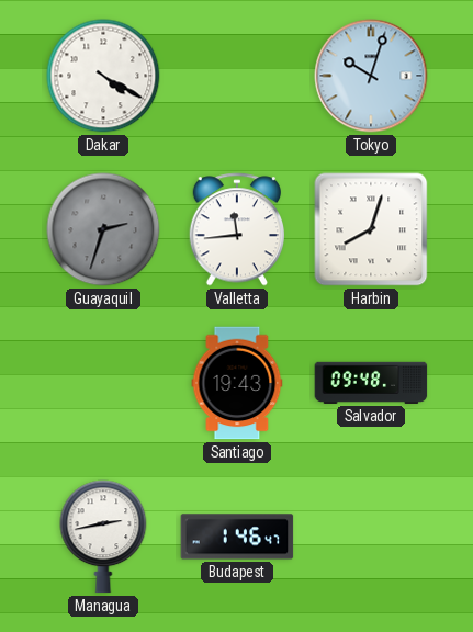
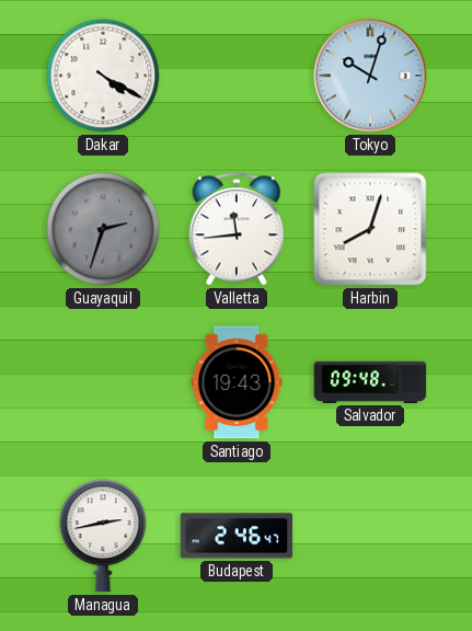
Budapest: 1:46 -> 2:46
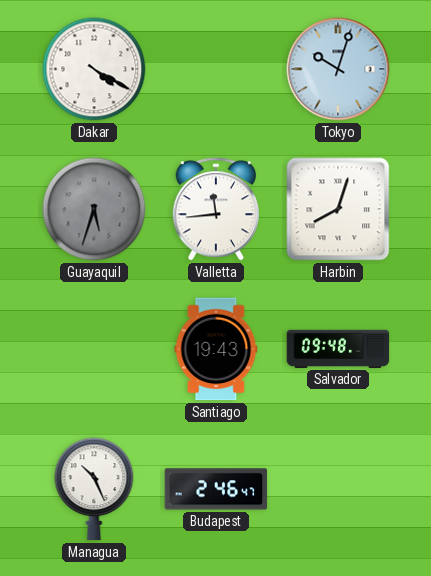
Guayaquil: 2:33 -> 5:33
Managua: 2:43 -> 10:26
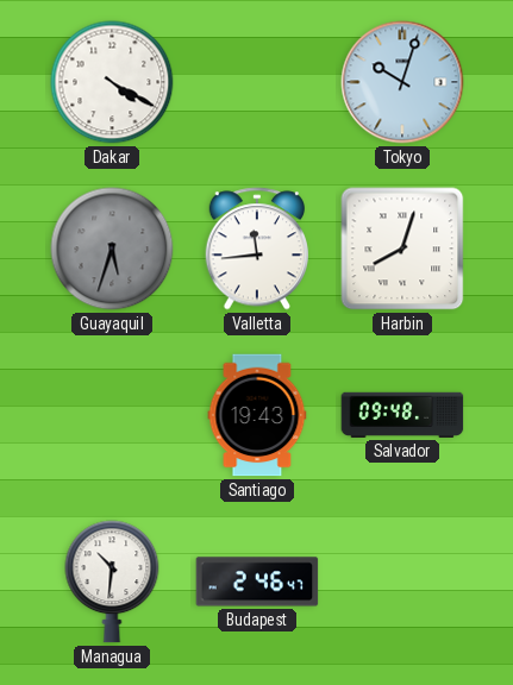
Managua: 10:26 -> 10:31
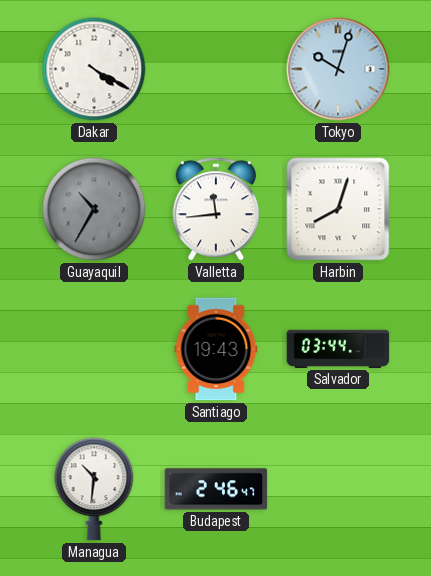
Guayaquil: 5:33 -> 10:35
Salvador: 09:48 -> 03:44
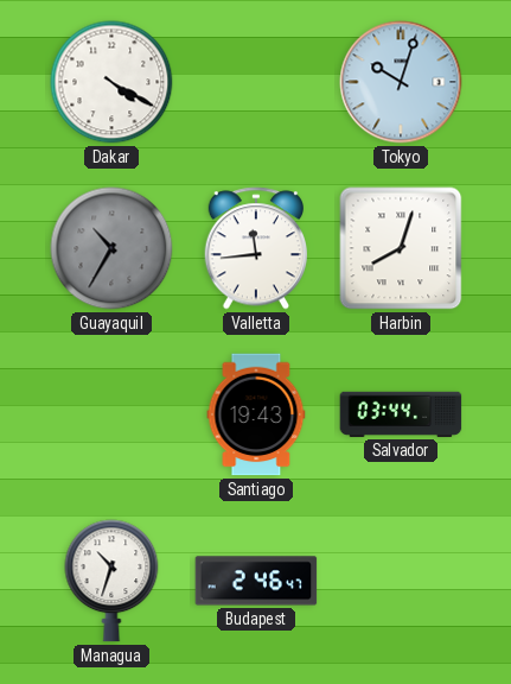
Managua: 10:31 -> 10:33
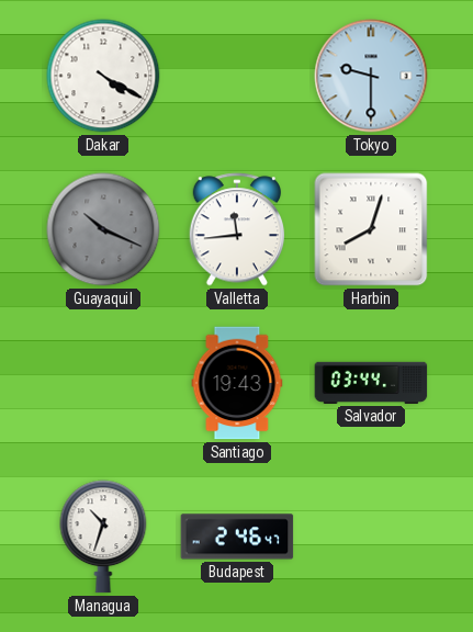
Tokyo: 10:03 -> 9:30
Guayaquil: 10:35 -> 10:19
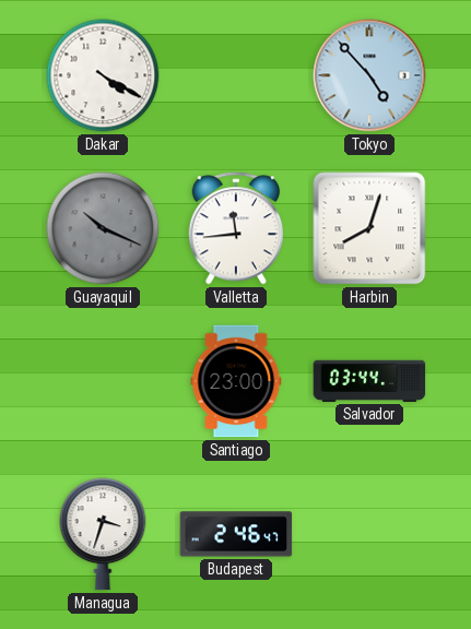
Tokyo: 9:30 -> 4:53
Santiago: 19:43 -> 23:00
Managua: 10:33 -> 3:33
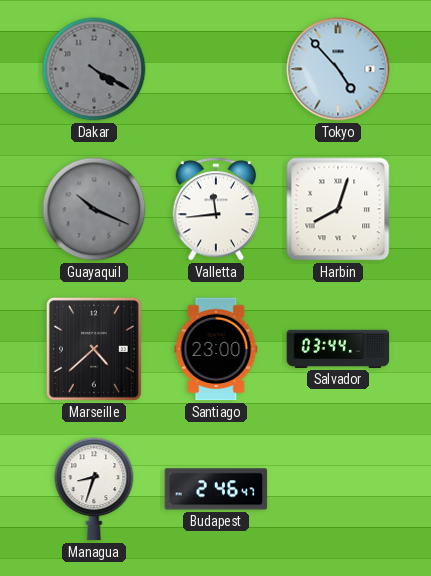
Dakar dial: white -> grey
Marseille: none -> 4:38
Managua: 3:33 -> 8:33
